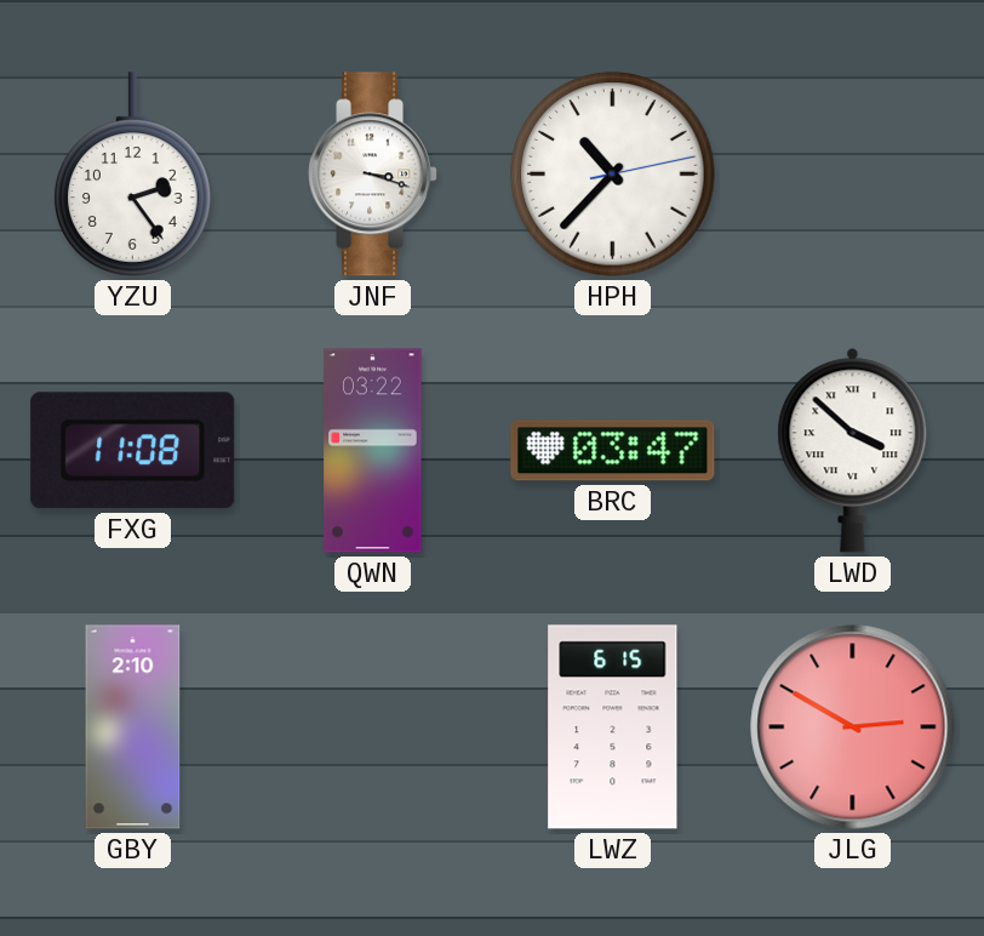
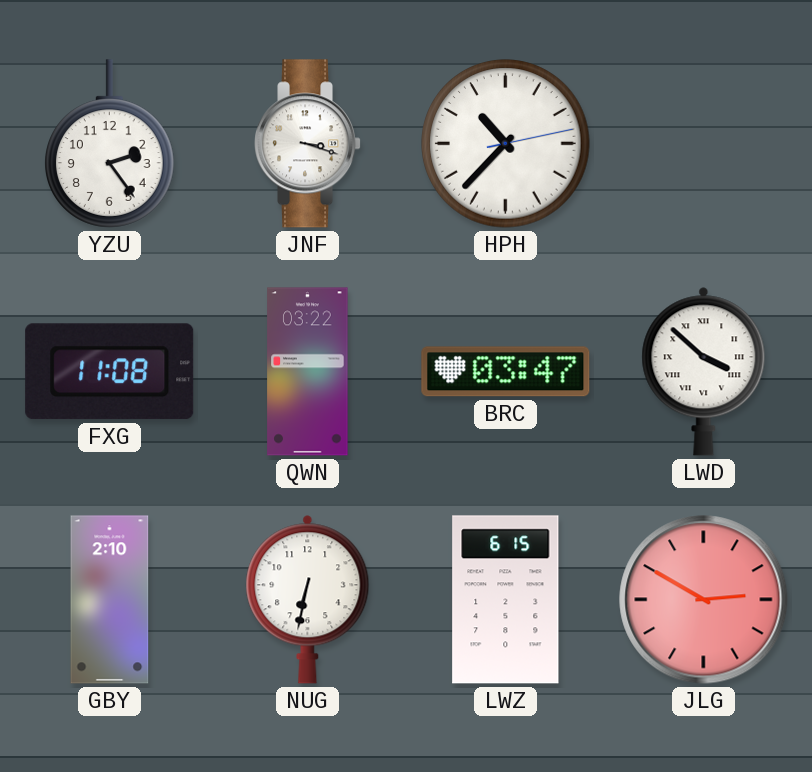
NUG: none -> 6:32
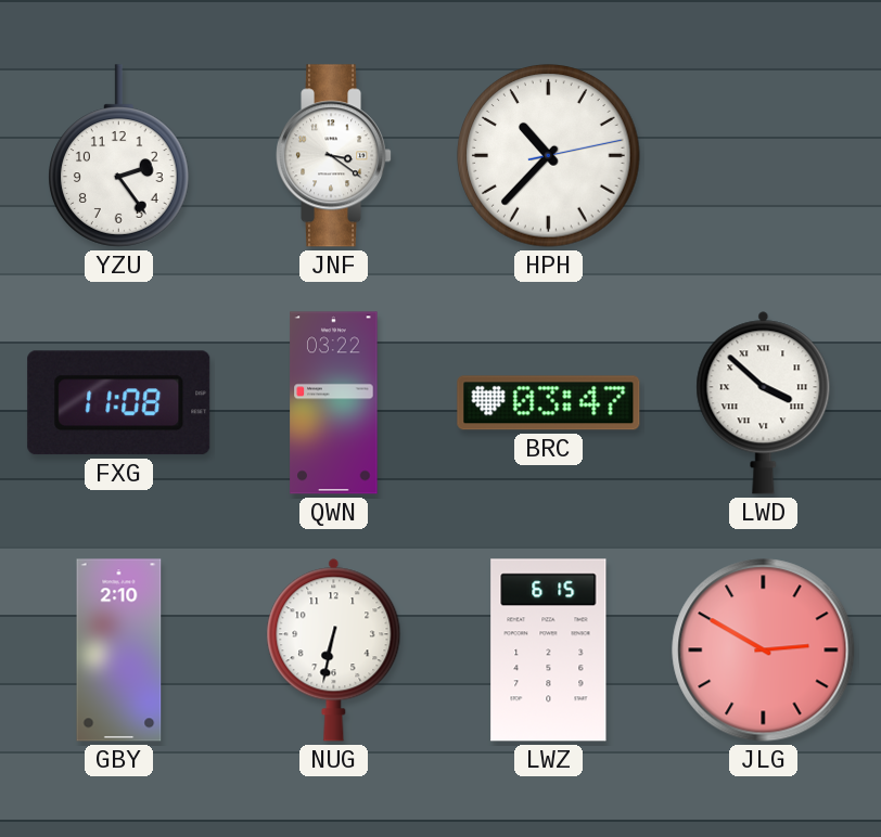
JNF: 3:18 -> 3:21
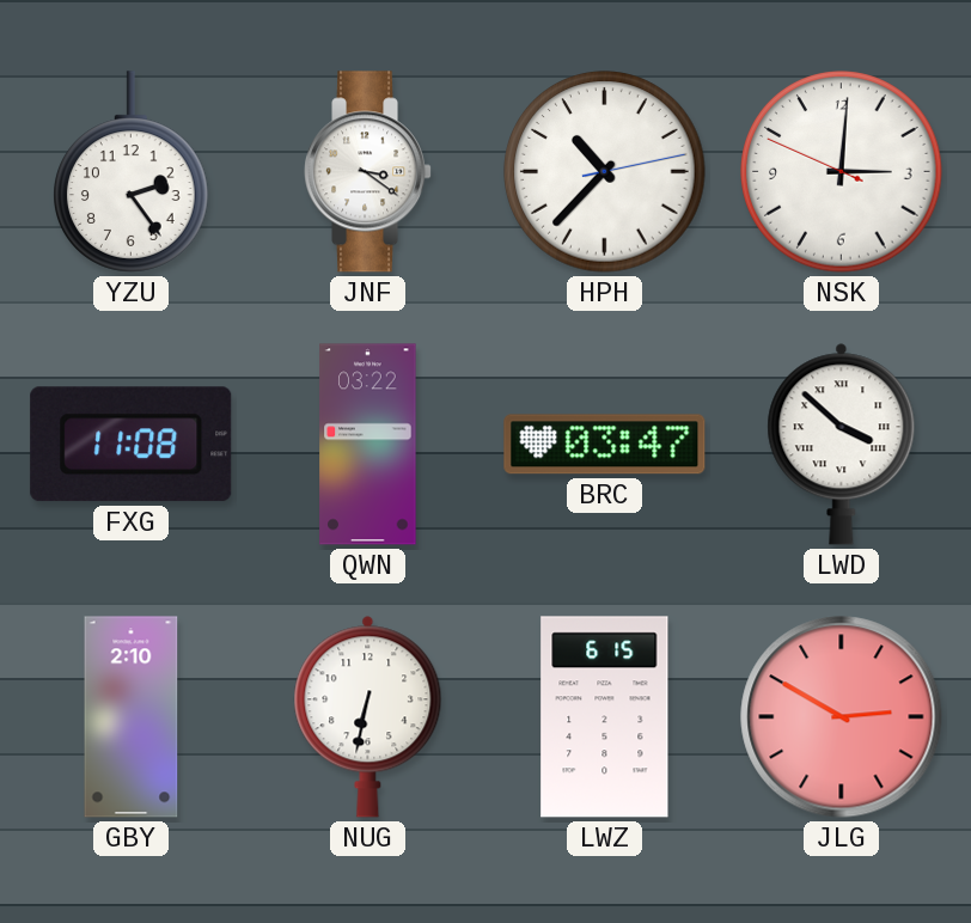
NSK: none -> 3:00
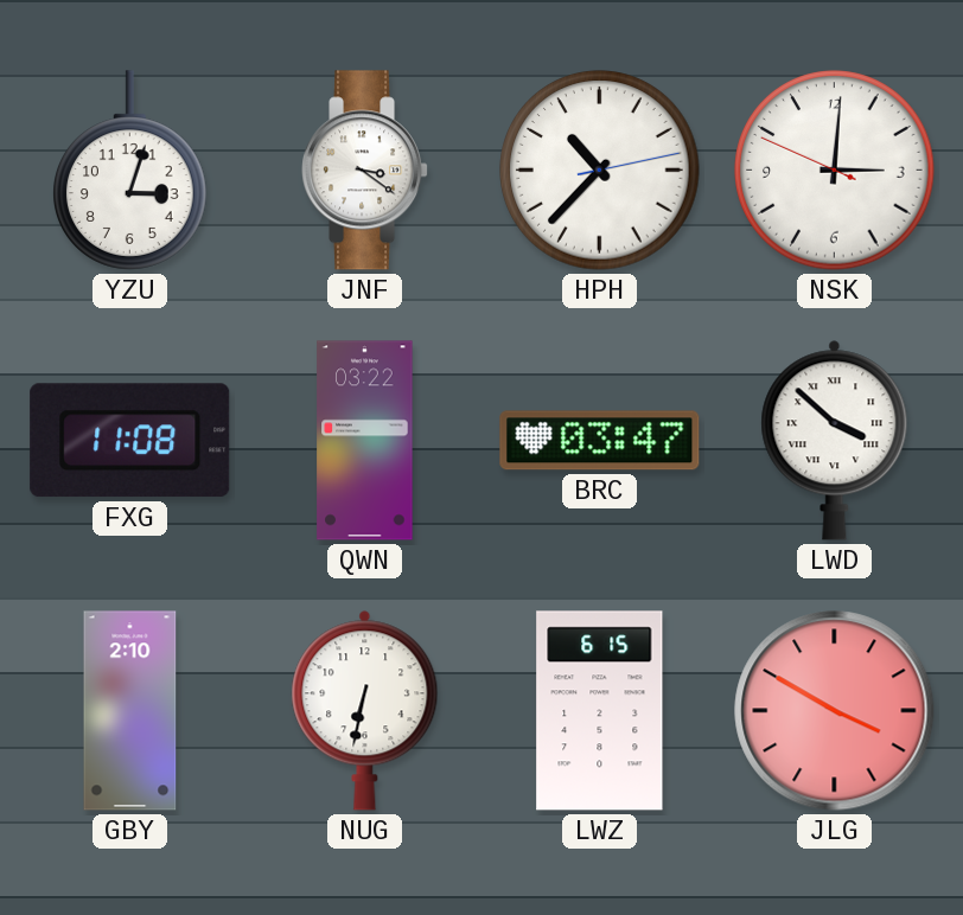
YZU: 2:24 -> 3:03
JLG: 2:50 -> 3:50
